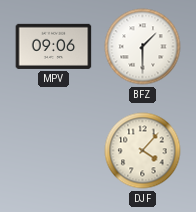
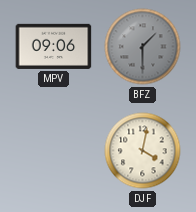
BFZ dial: white -> grey
DJF: 4:07 -> 4:02
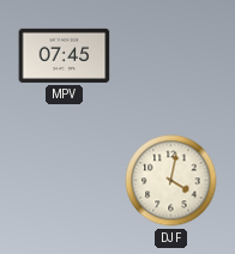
MPV: 09:06 -> 07:45
BFZ: 1:30 -> none
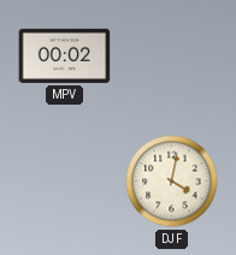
MPV: 07:45 -> 00:02
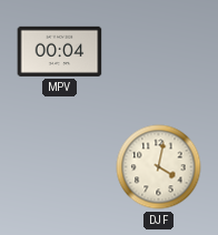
MPV: 00:02 -> 00:04
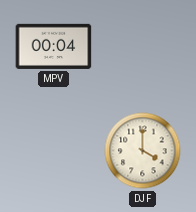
DJF: 4:02 -> 4:00
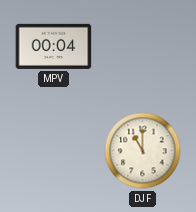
DJF: 4:00 -> 11:00
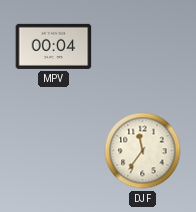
DJF: 11:00 -> 11:36
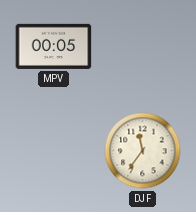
MPV: 00:04 -> 00:05
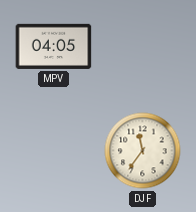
MPV: 00:05 -> 04:05
